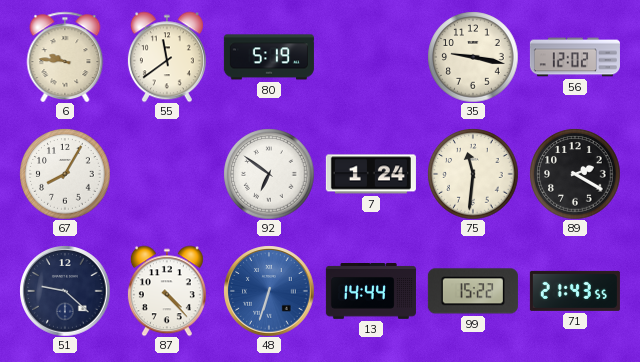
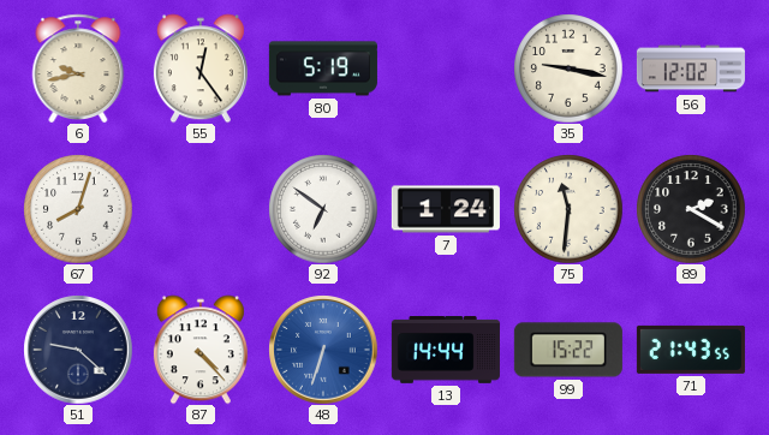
6: 9:46 -> 9:43
55: 11:39 -> 12:24
67: 8:05 -> 8:03
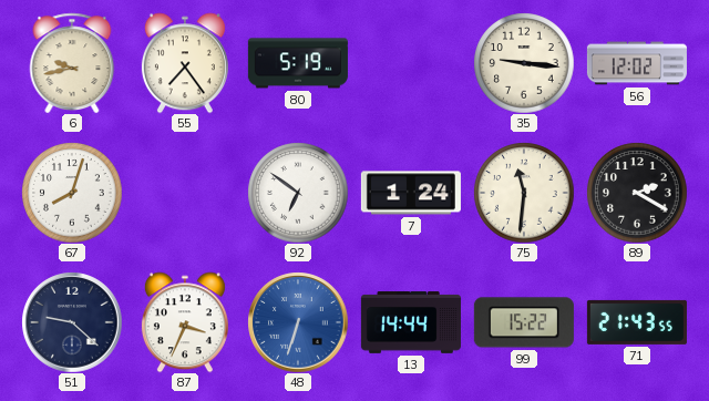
55: 12:24 -> 7:24
35: 9:17 -> 9:16
87: 4:23 -> 3:34
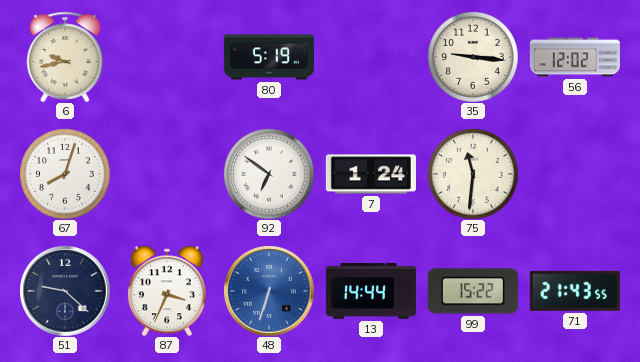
55: 7:24 -> none
89: 2:20 -> none
